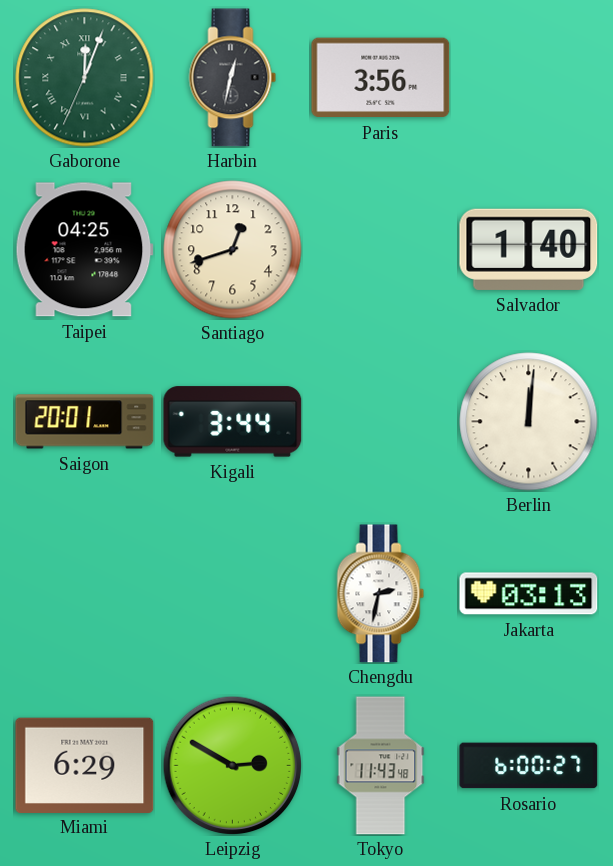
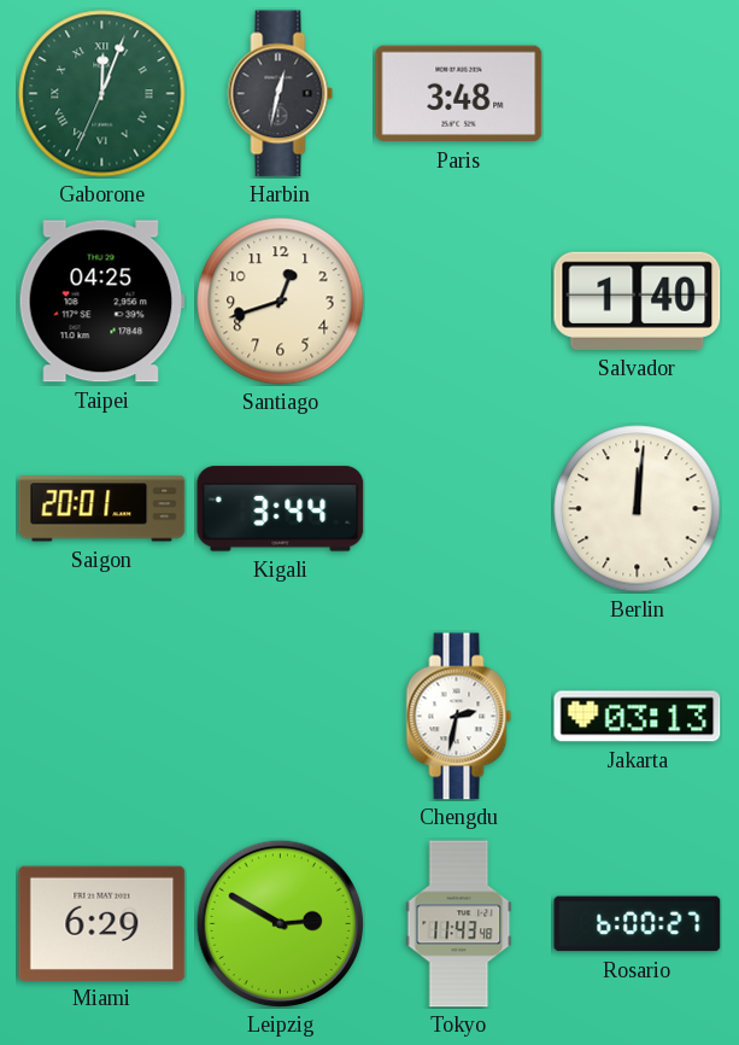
Paris: 3:56 -> 3:48
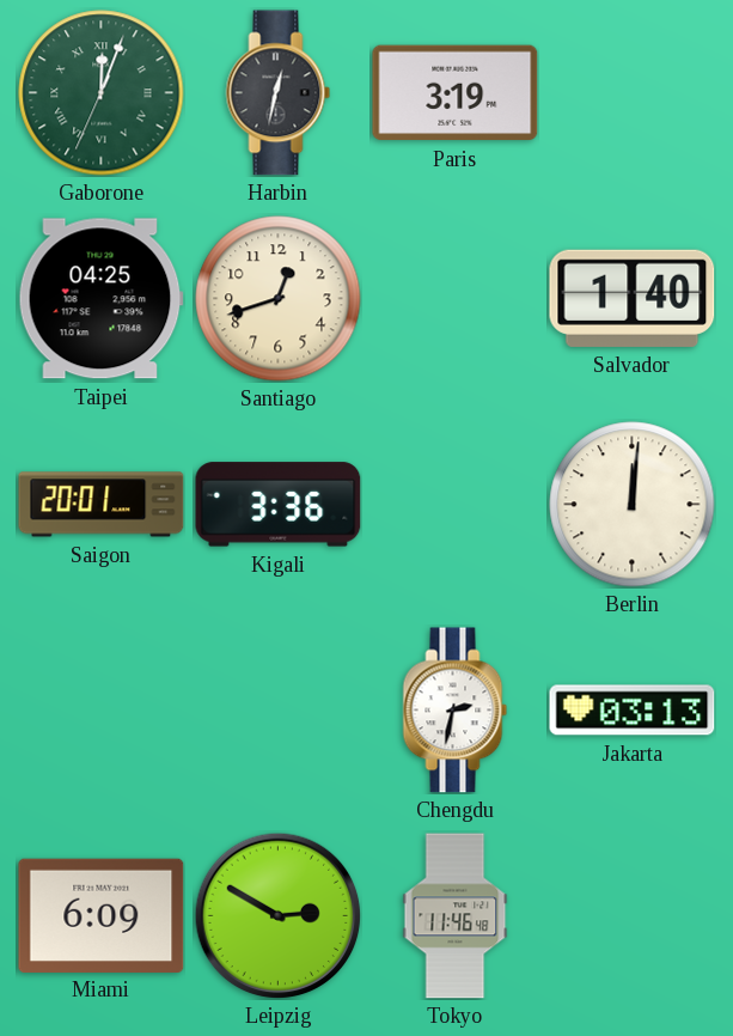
Paris: 3:48 -> 3:19
Kigali: 3:44 -> 3:36
Miami: 6:29 -> 6:09
Tokyo: 11:43 -> 11:46
Rosario: 6:00 -> none
